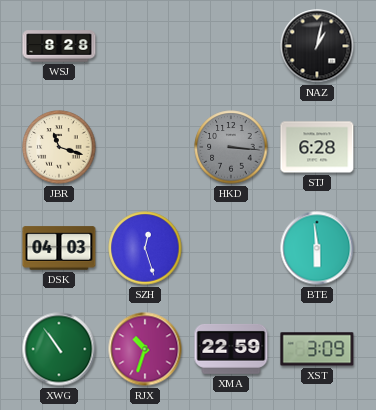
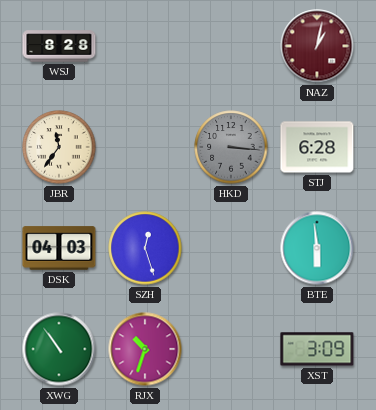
NAZ dial: black -> burgundy
JBR: 11:18 -> 11:36
XMA: 22:59 -> none
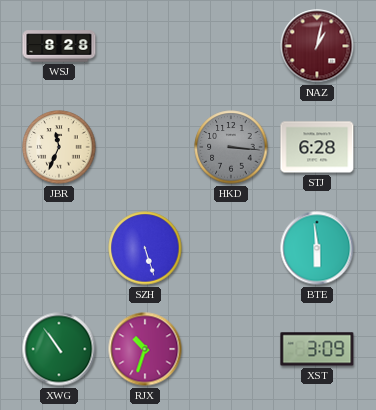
JBR: 11:36 -> 11:34
DSK: 04:03 -> none
SZH: 12:27 -> 5:27
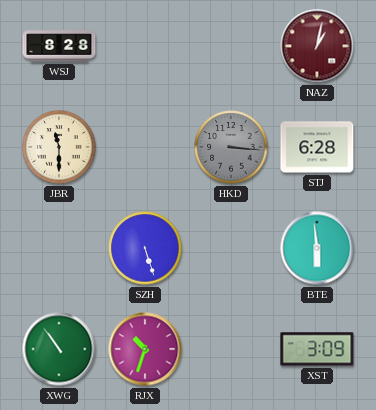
JBR: 11:34 -> 11:30
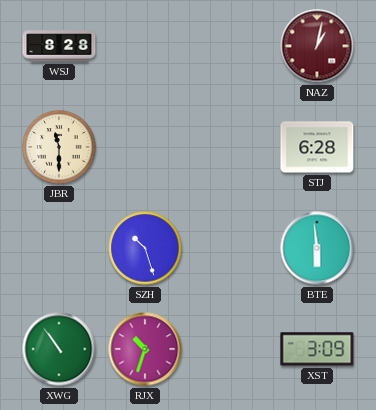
HKD: 3:16 -> none
SZH: 5:27 -> 10:27
